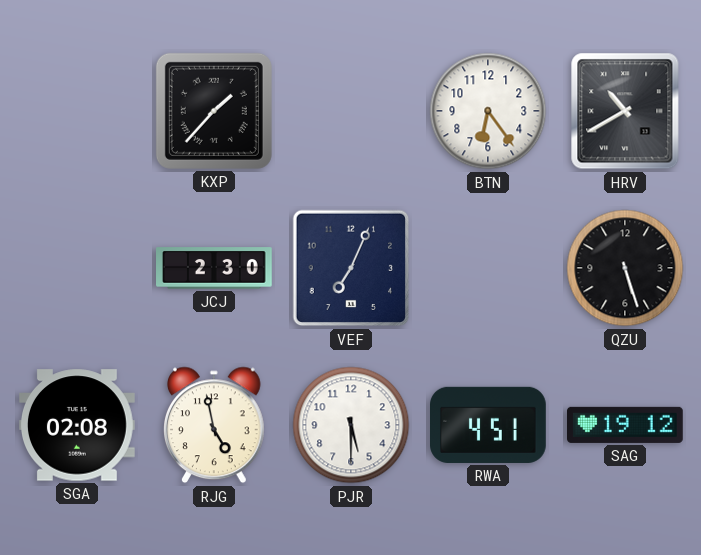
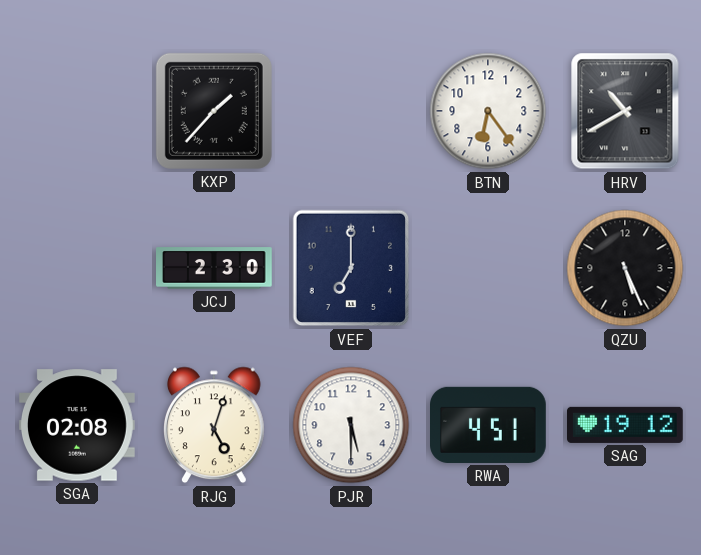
VEF: 7:04 -> 7:00
QZU: 5:27 -> 5:26
RJG: 4:58 -> 5:03
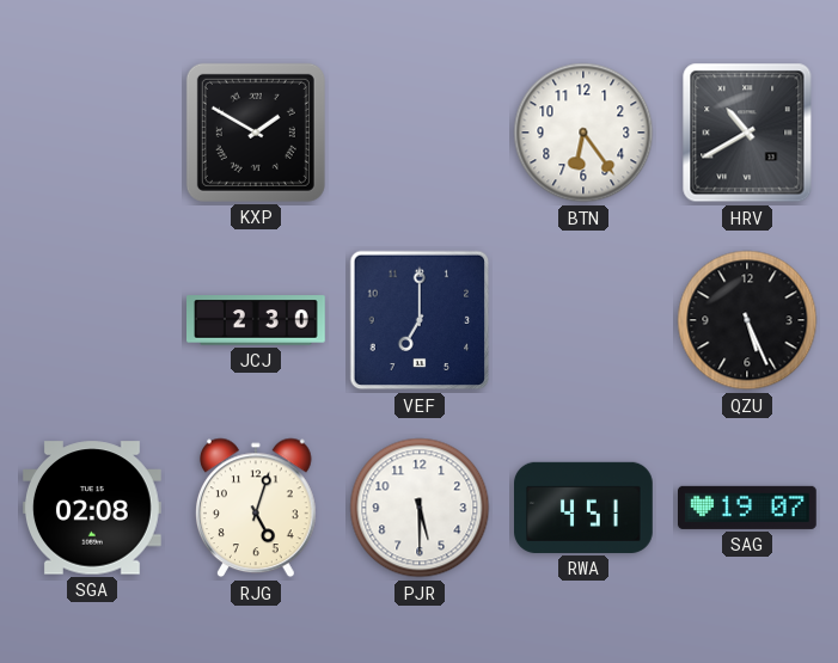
KXP: 1:37 -> 1:50
SAG: 19:12 -> 19:07
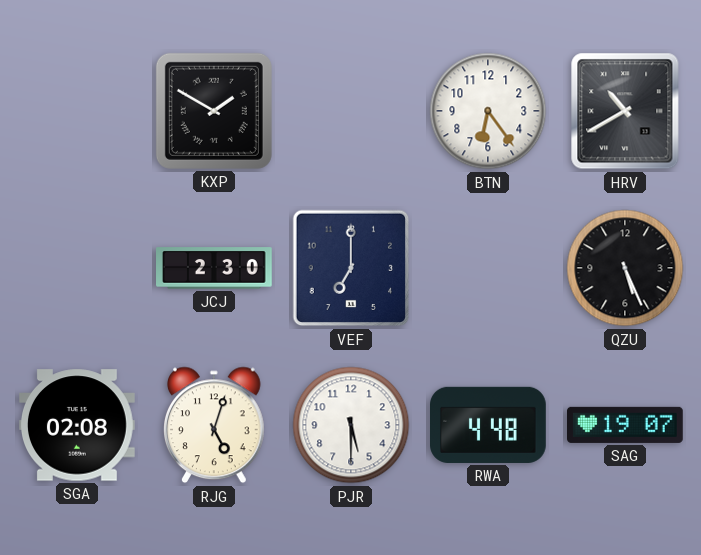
RWA: 4:51 -> 4:48
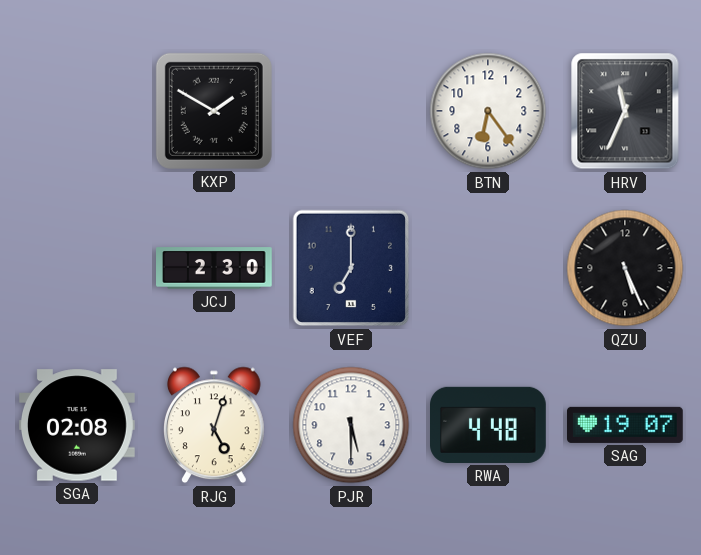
HRV: 10:40 -> 11:34
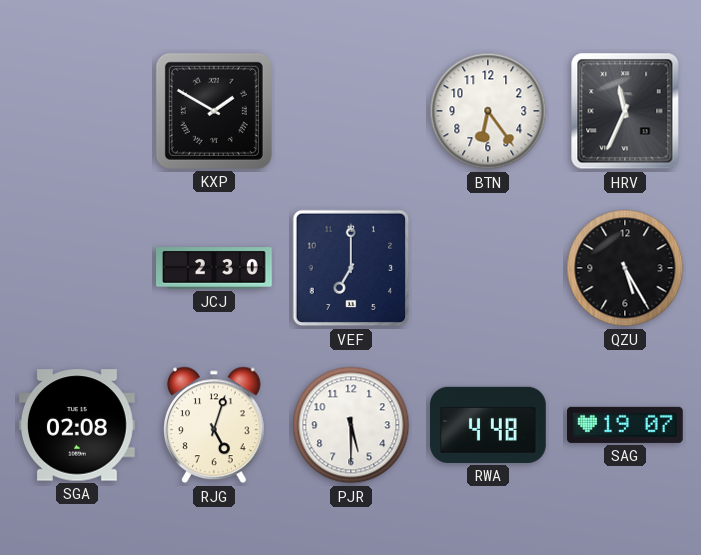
QZU: 5:26 -> 5:25
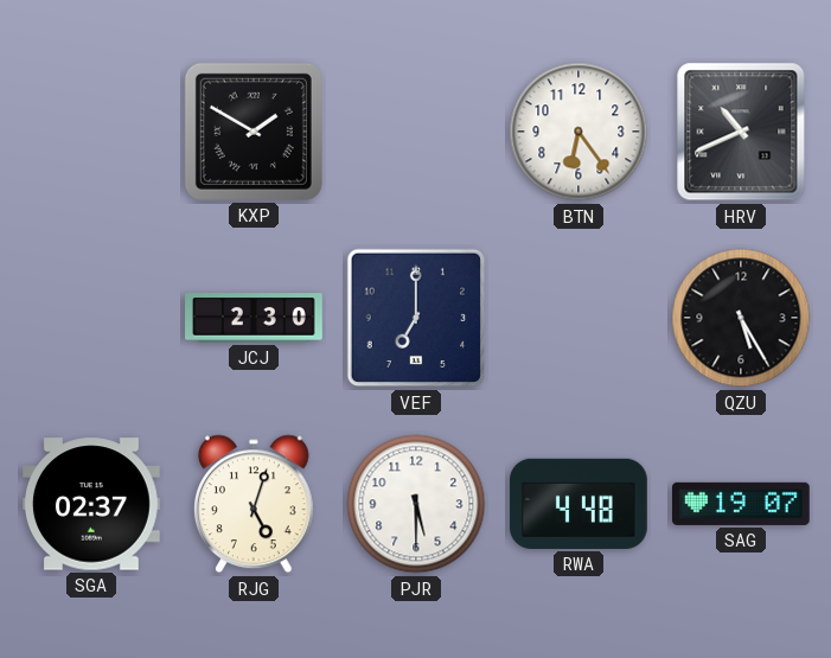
HRV: 11:34 -> 10:41
SGA: 02:08 -> 02:37
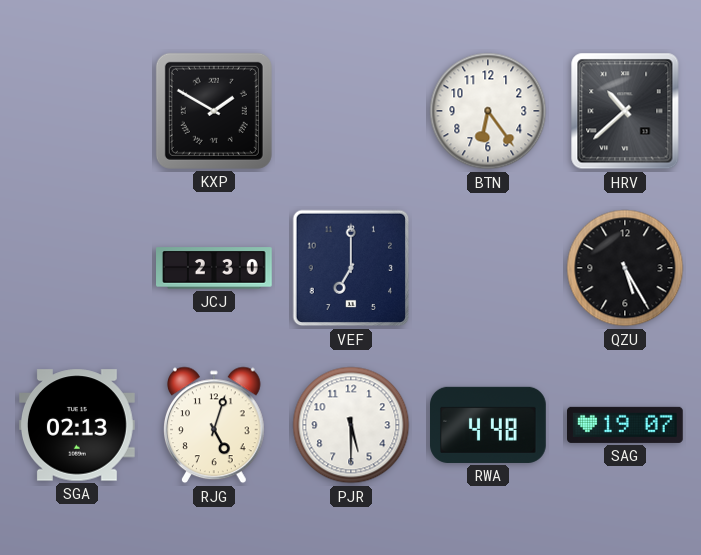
HRV: 10:41 -> 10:38
SGA: 02:37 -> 02:13
